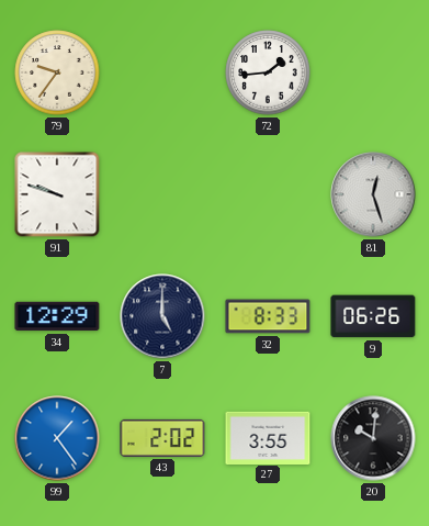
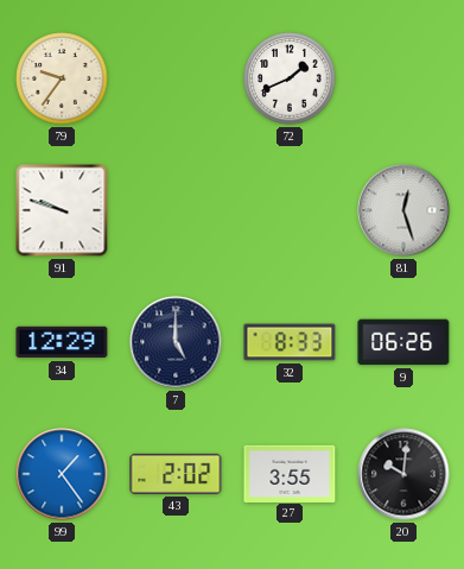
72: 1:44 -> 1:41
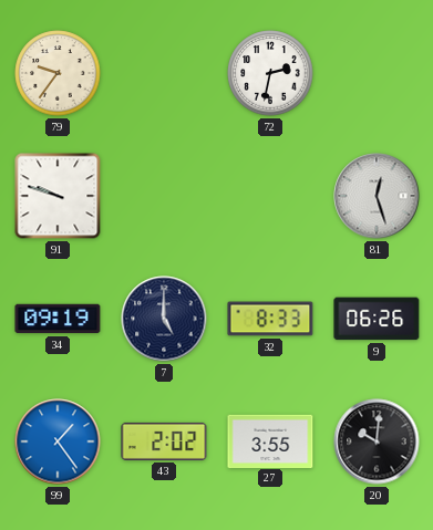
72: 1:41 -> 2:32
34: 12:29 -> 09:19
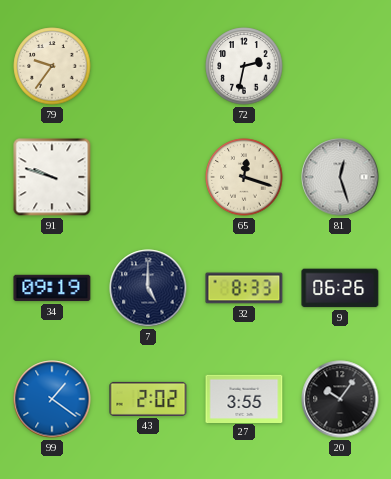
65: none -> 12:18
99: 1:24 -> 1:21
20: 10:01 -> 10:06
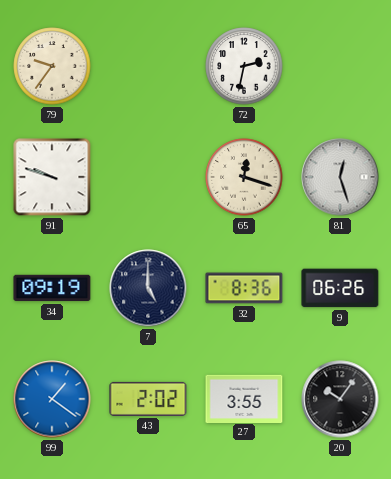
32: 8:33 -> 8:36
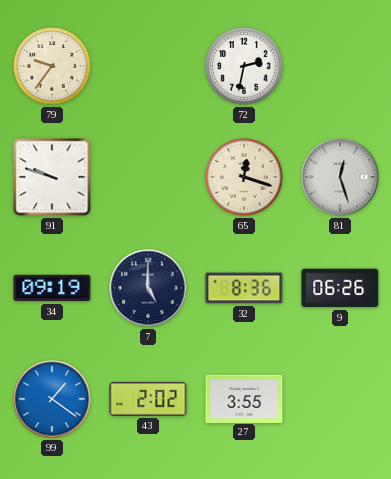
20: 10:06 -> none
